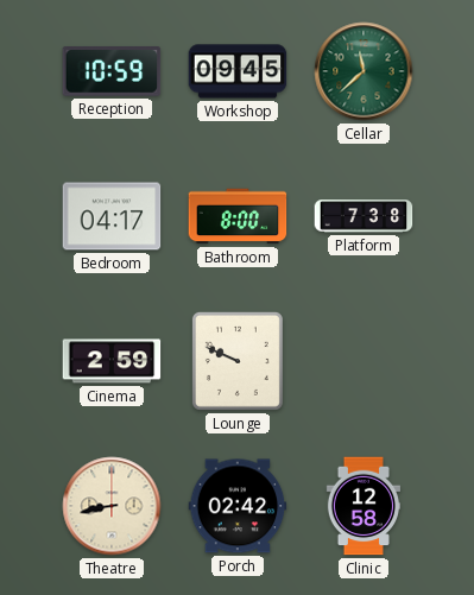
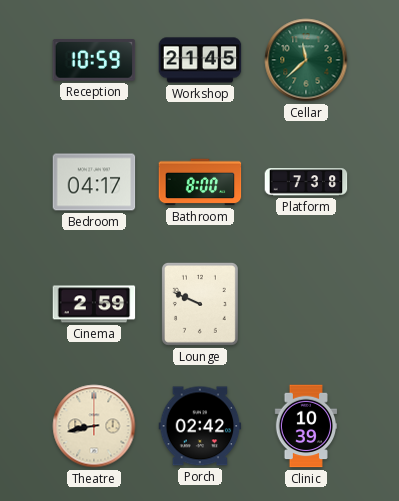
Workshop: 09:45 -> 21:45
Clinic: 12:58 -> 10:39
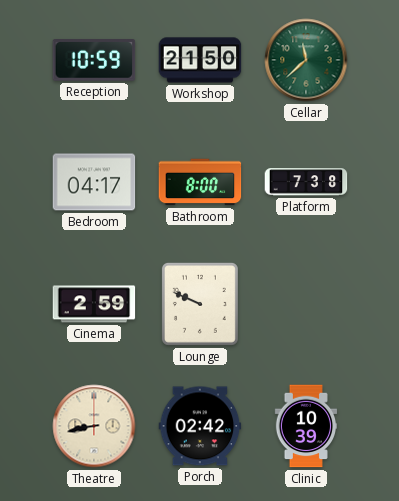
Workshop: 21:45 -> 21:50
